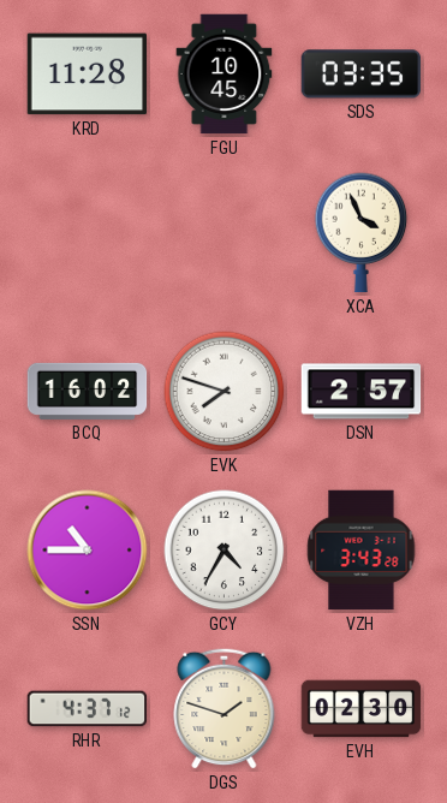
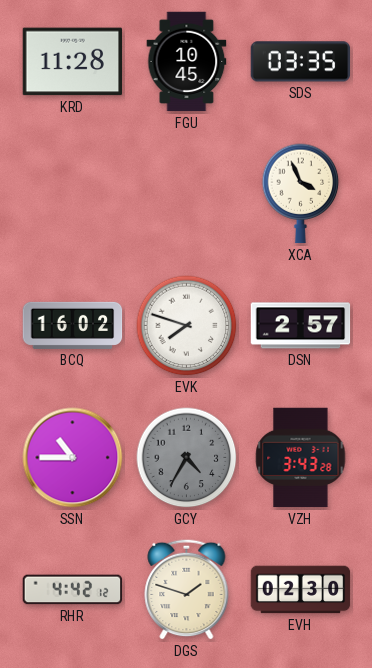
GCY dial: white -> grey
RHR: 4:37 -> 4:42
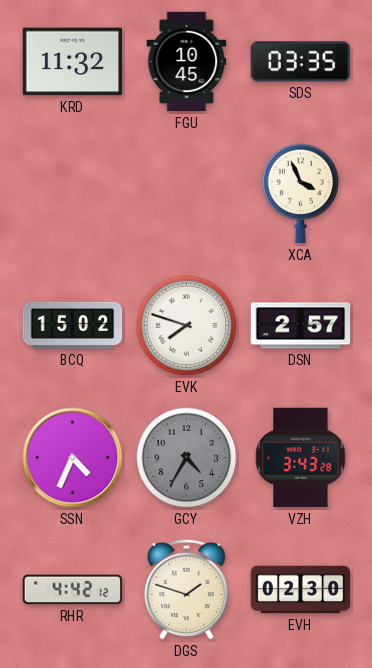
KRD: 11:28 -> 11:32
BCQ: 16:02 -> 15:02
SSN: 10:45 -> 4:34
